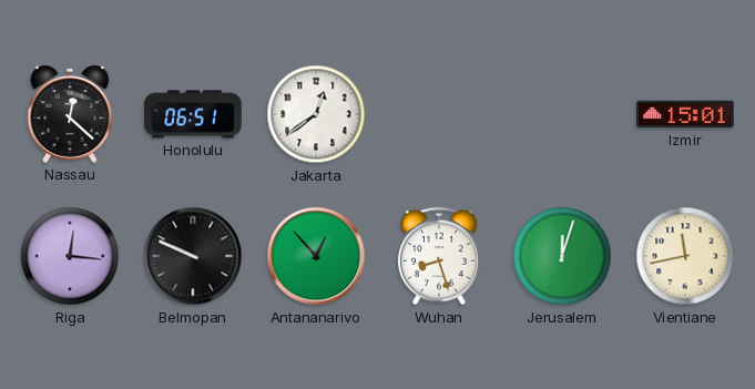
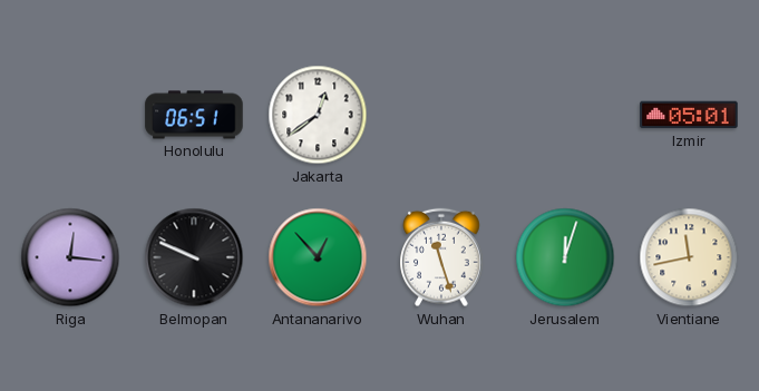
Nassau: 12:22 -> none
Izmir: 15:01 -> 05:01
Wuhan: 8:27 -> 11:27
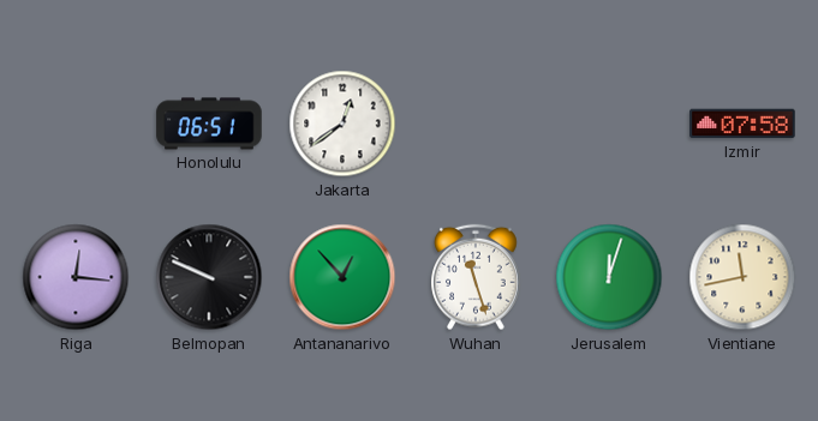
Izmir: 05:01 -> 07:58
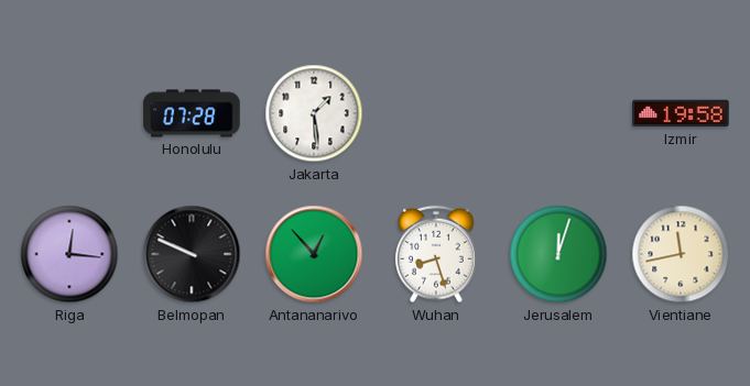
Honolulu: 06:51 -> 07:28
Jakarta: 12:39 -> 1:29
Izmir: 07:58 -> 19:58
Wuhan: 11:27 -> 8:27
